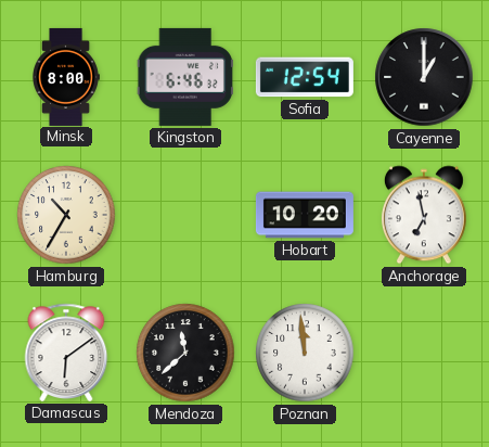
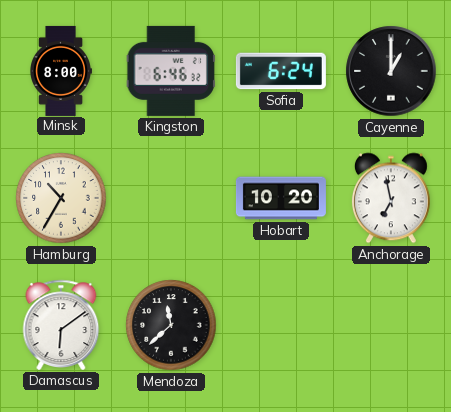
Sofia: 12:54 -> 6:24
Poznan: 11:59 -> none
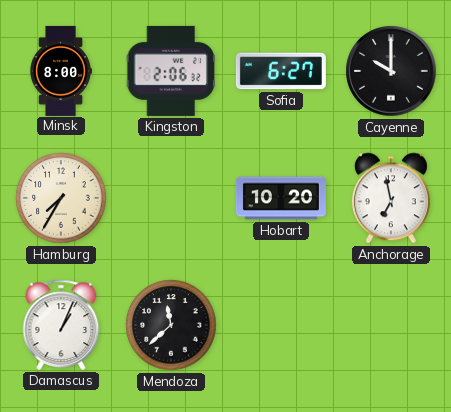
Kingston: 6:46 -> 2:06
Sofia: 6:24 -> 6:27
Cayenne: 1:00 -> 10:00
Hamburg: 10:35 -> 7:35
Damascus: 6:09 -> 1:04
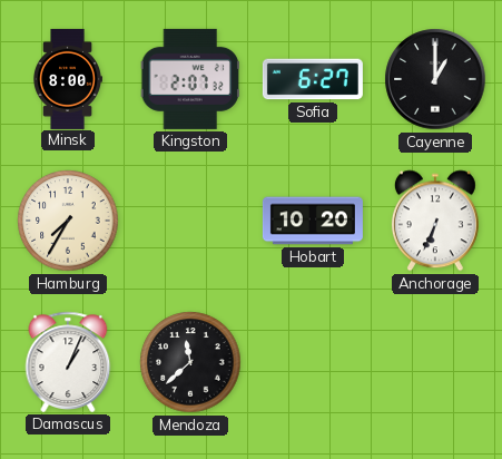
Kingston: 2:06 -> 2:07
Cayenne: 10:00 -> 1:00
Anchorage: 6:58 -> 6:34
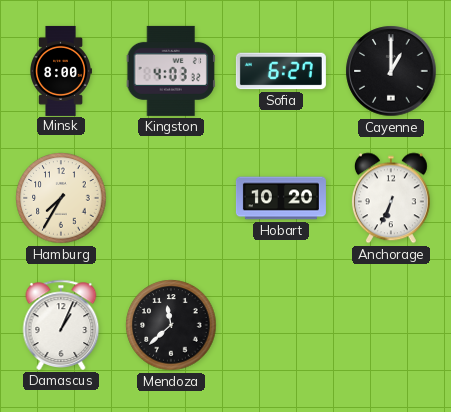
Kingston: 2:07 -> 4:03
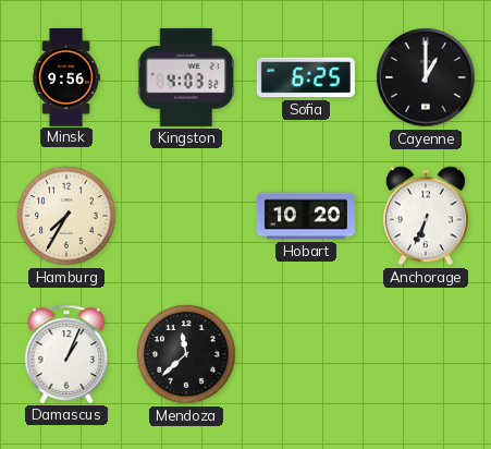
Minsk: 8:00 -> 9:56
Sofia: 6:27 -> 6:25
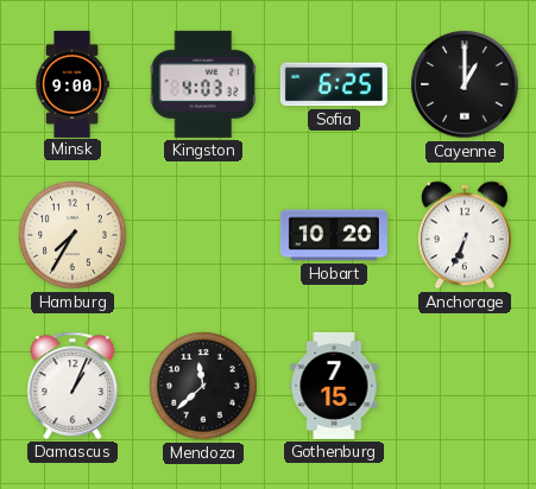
Minsk: 9:56 -> 9:00
Gothenburg: none -> 7:15
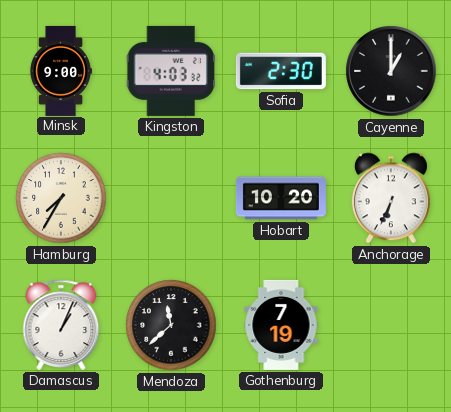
Sofia: 6:25 -> 2:30
Gothenburg: 7:15 -> 7:19
